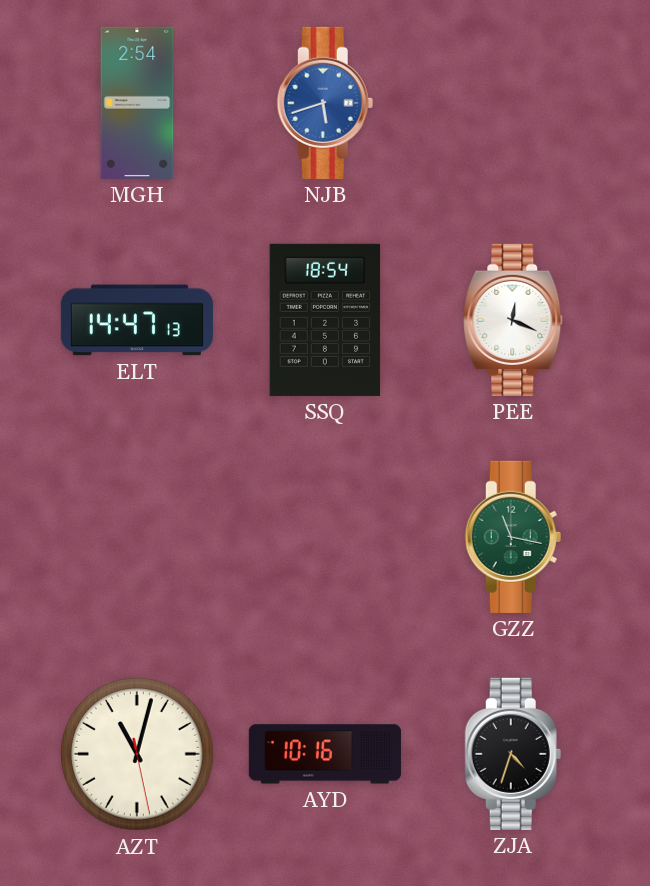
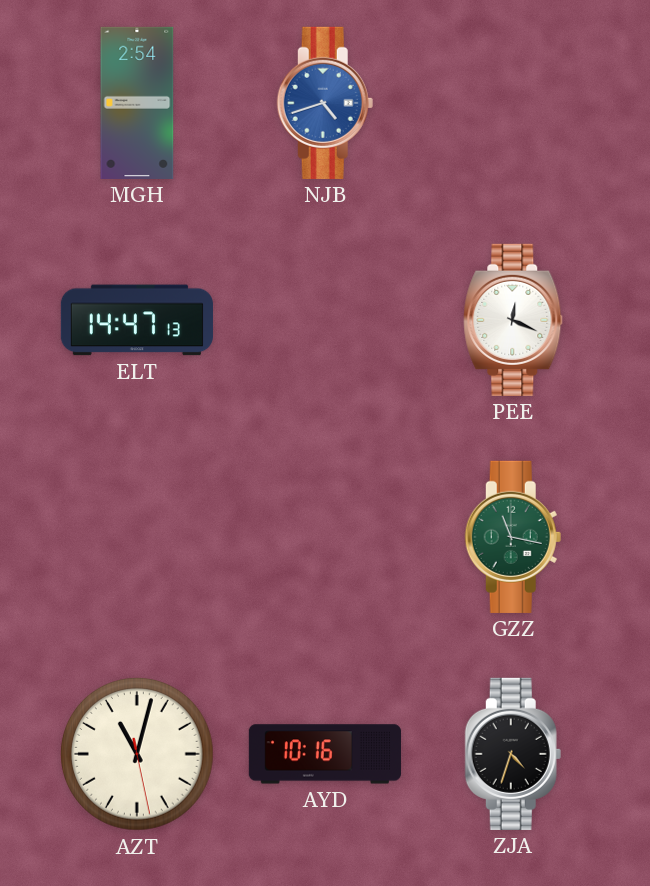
NJB: 5:42 -> 4:42
SSQ: 18:54 -> none
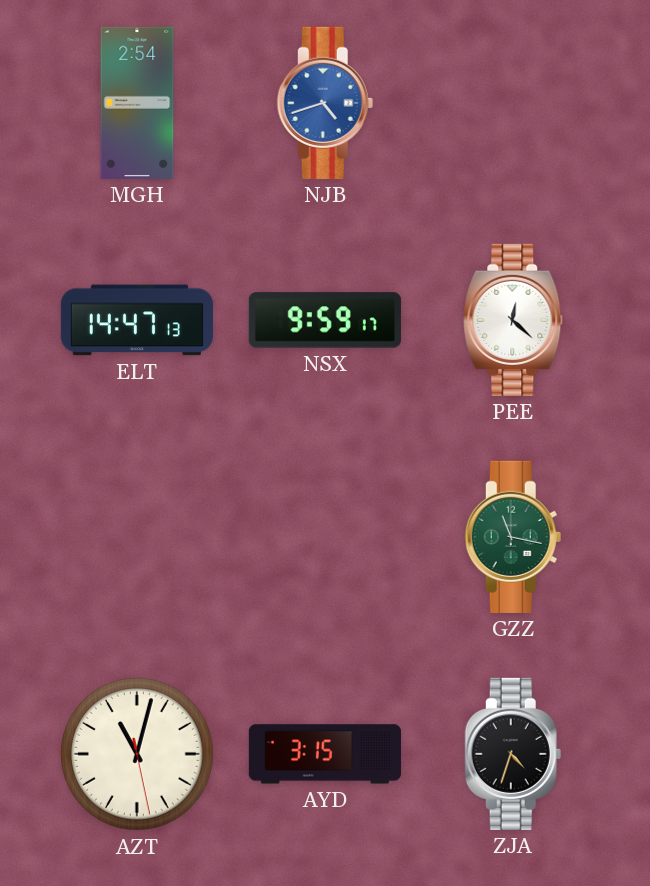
NSX: none -> 9:59
PEE: 12:19 -> 12:22
AYD: 10:16 -> 3:15
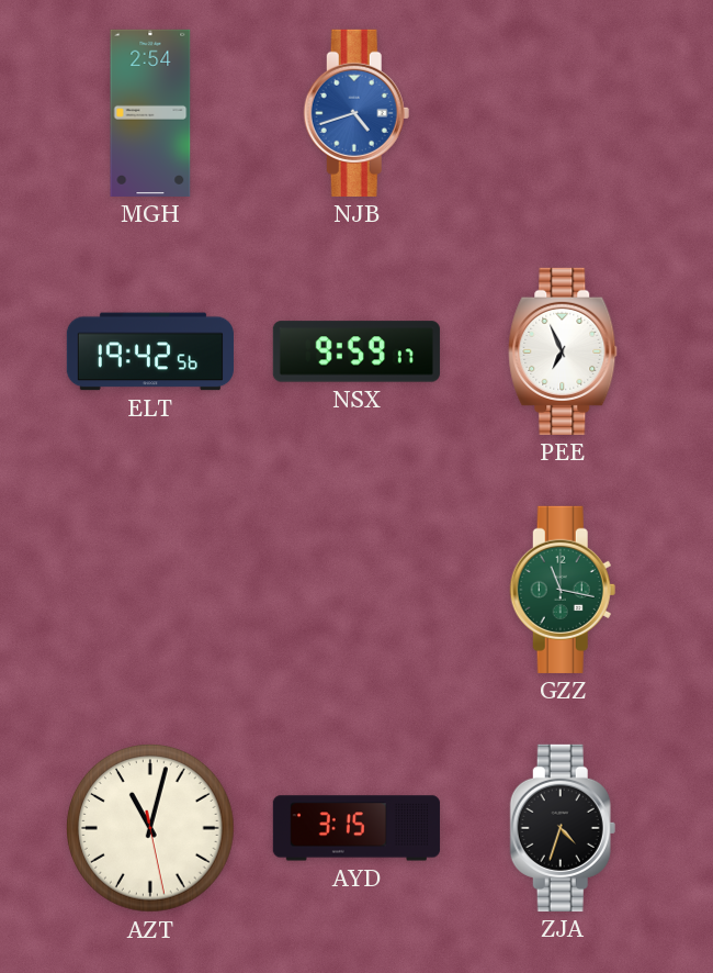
ELT: 14:47 -> 19:42
PEE: 12:22 -> 6:56
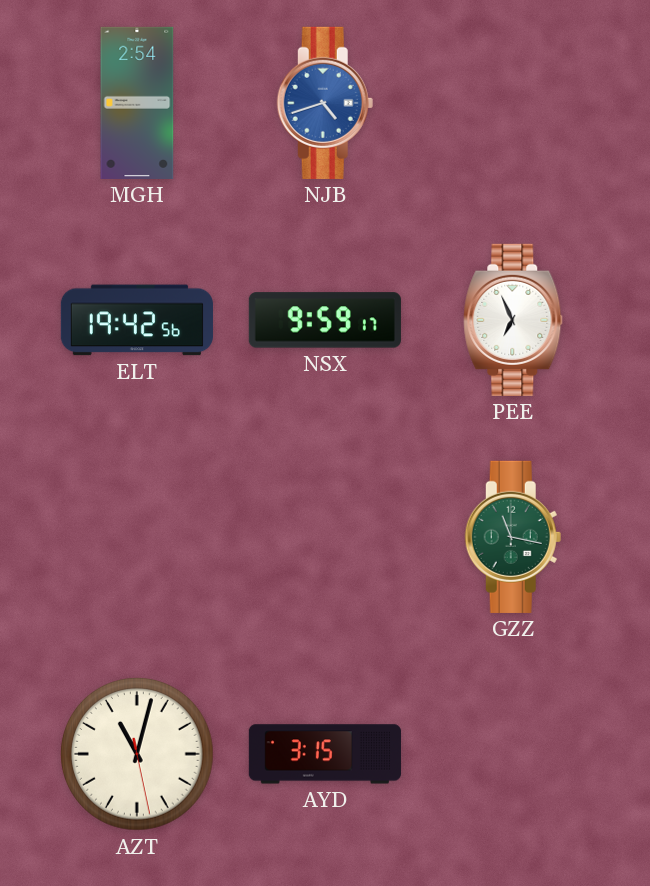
ZJA: 4:33 -> none
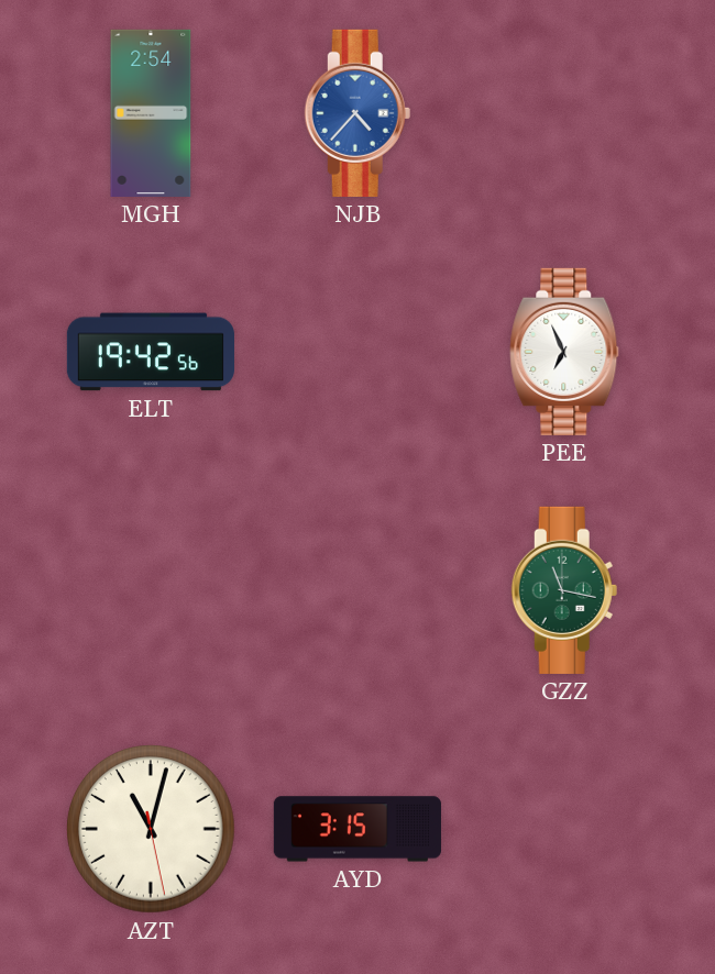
NJB: 4:42 -> 4:37
NSX: 9:59 -> none
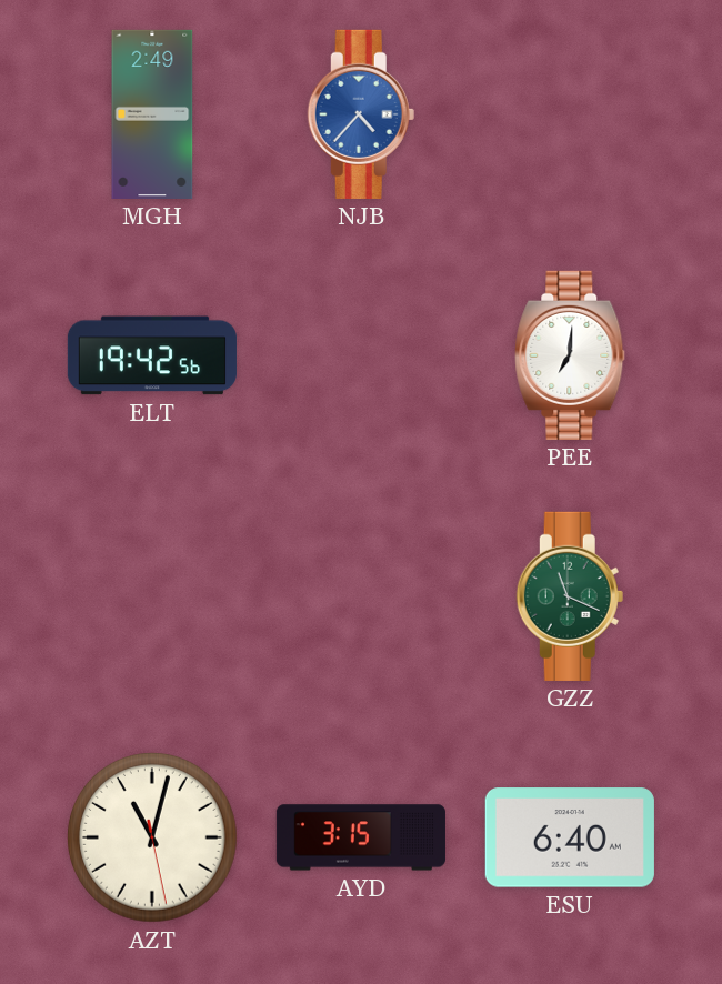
MGH: 2:54 -> 2:49
PEE: 6:56 -> 7:01
GZZ: 11:17 -> 11:19
ESU: none -> 6:40
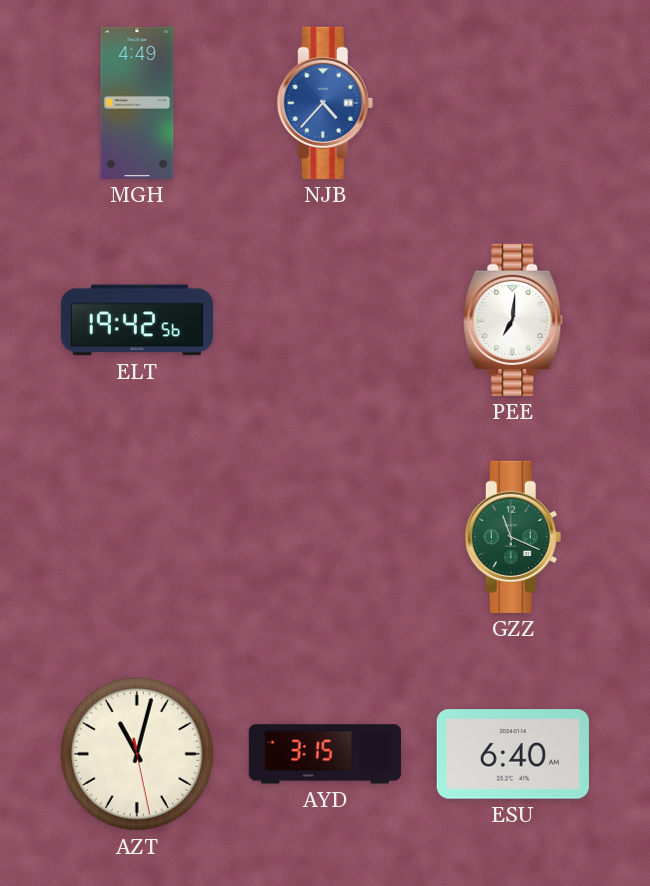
MGH: 2:49 -> 4:49
